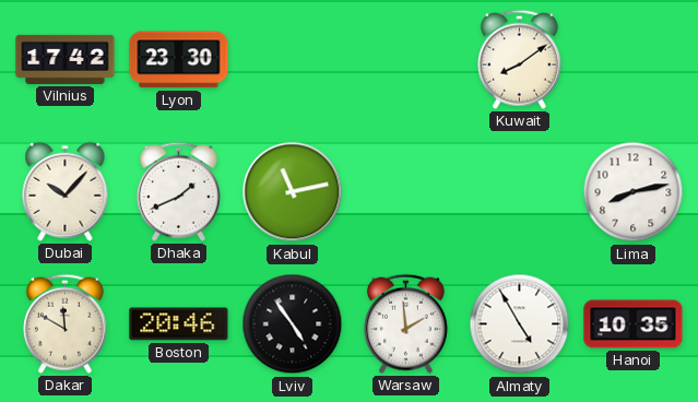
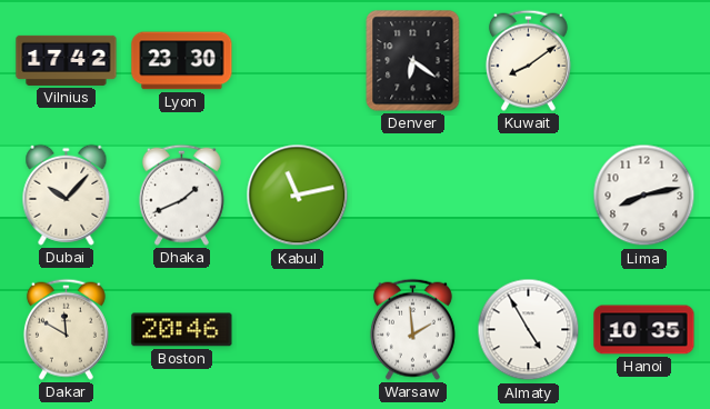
Denver: none -> 6:21
Lviv: 4:54 -> none
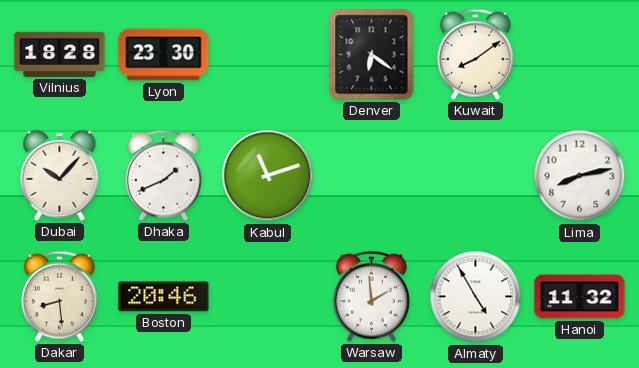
Vilnius: 17:42 -> 18:28
Kabul: 11:13 -> 11:12
Dakar: 11:50 -> 8:29
Hanoi: 10:35 -> 11:32
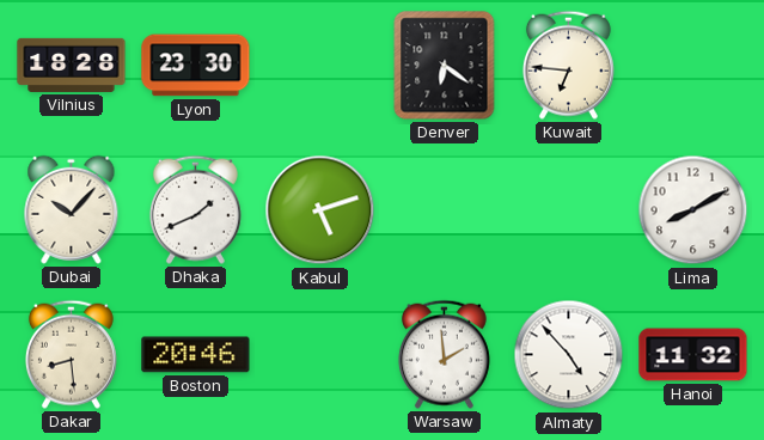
Kuwait: 8:09 -> 6:46
Kabul: 11:12 -> 5:12
Lima: 8:13 -> 8:10
Almaty: 4:55 -> 4:53
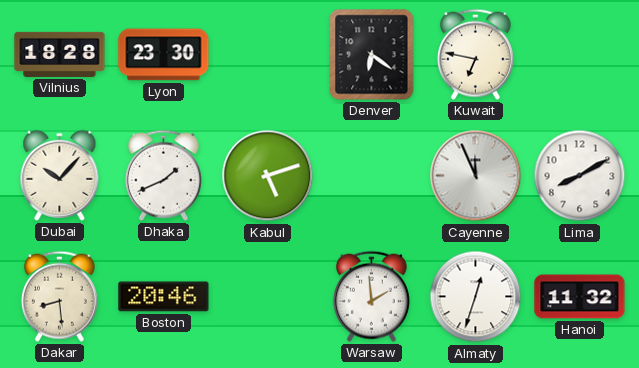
Kuwait: 6:46 -> 6:47
Cayenne: none -> 11:56
Almaty: 4:53 -> 12:33
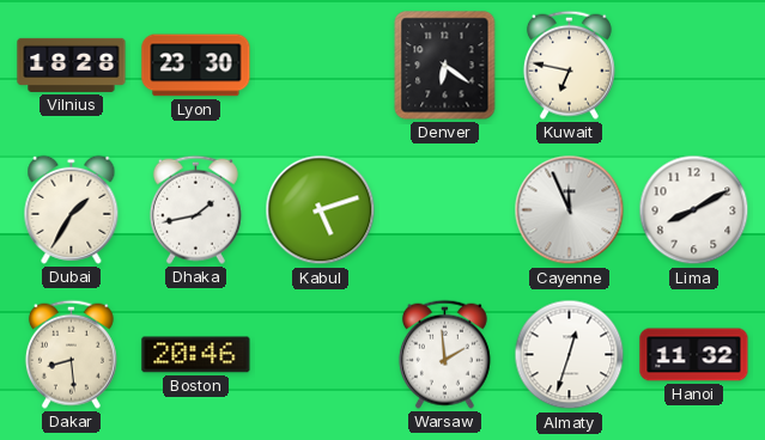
Dubai: 10:07 -> 1:35
Dhaka: 1:41 -> 1:43
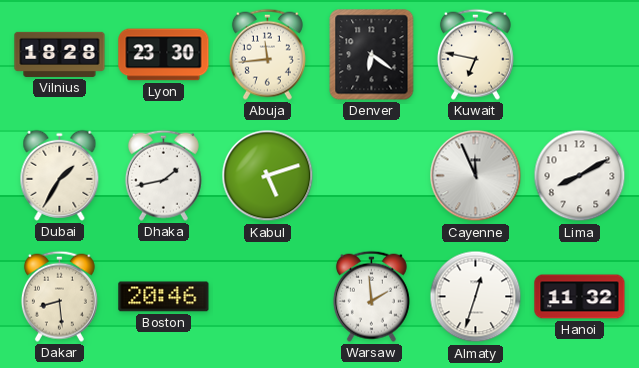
Abuja: none -> 11:44
